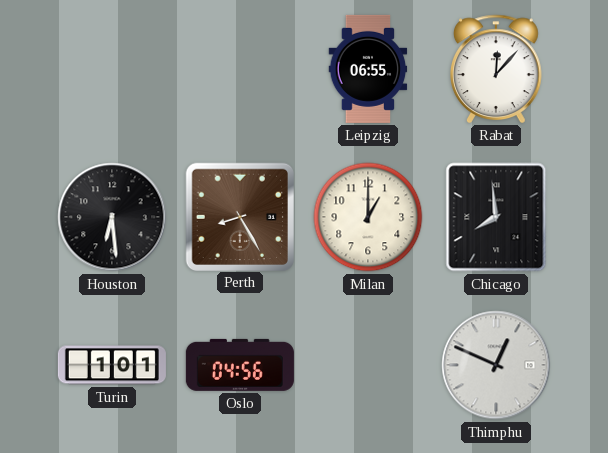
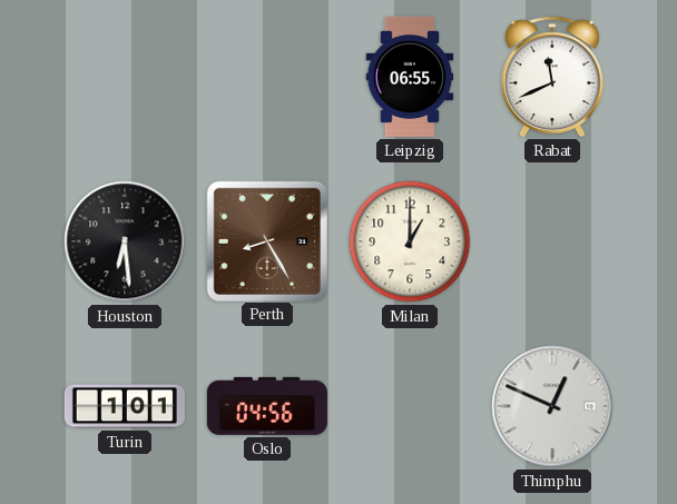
Rabat: 12:07 -> 11:41
Chicago: 7:59 -> none
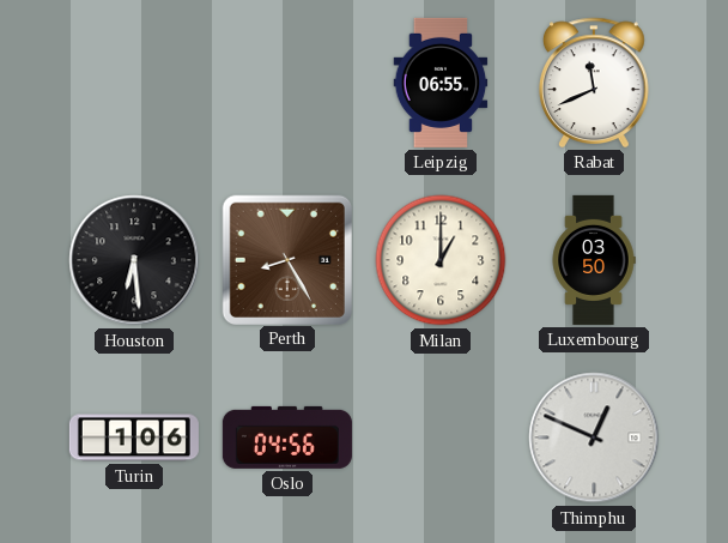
Luxembourg: none -> 03:50
Turin: 1:01 -> 1:06
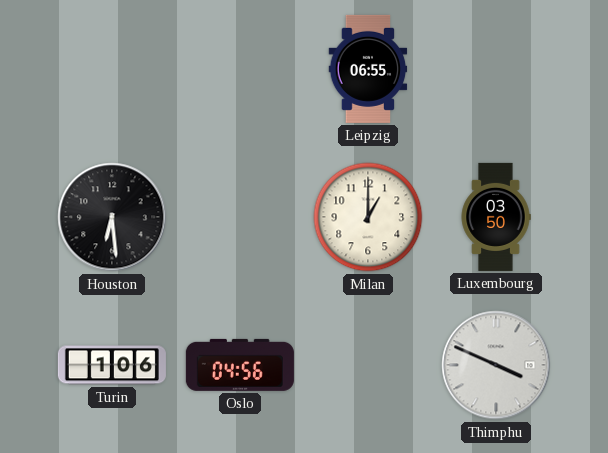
Rabat: 11:41 -> none
Perth: 8:25 -> none
Thimphu: 12:49 -> 3:49
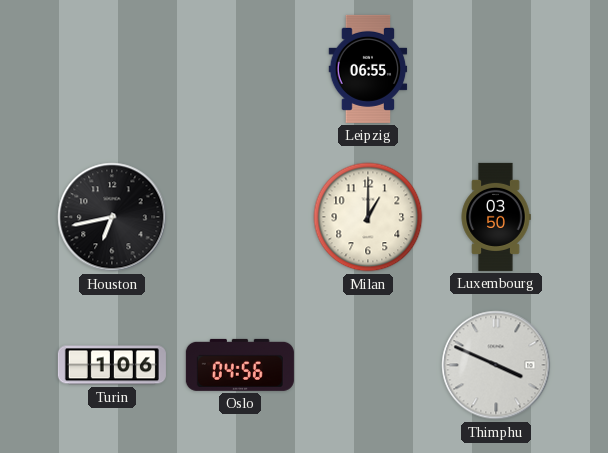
Houston: 6:29 -> 6:43
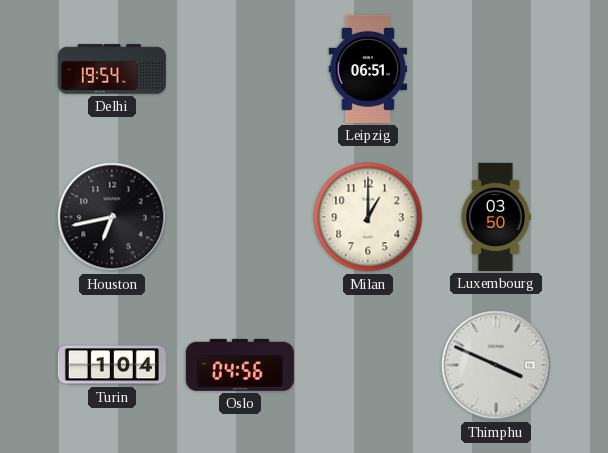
Delhi: none -> 19:54
Leipzig: 06:55 -> 06:51
Turin: 1:06 -> 1:04
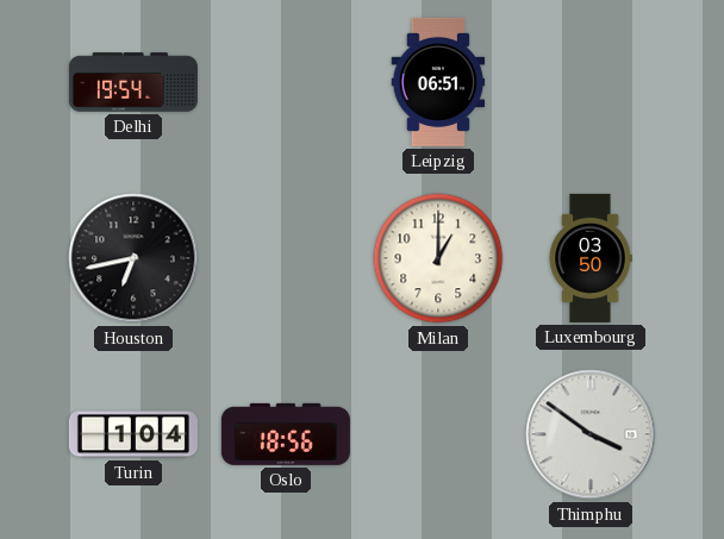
Oslo: 04:56 -> 18:56
Thimphu: 3:49 -> 3:51
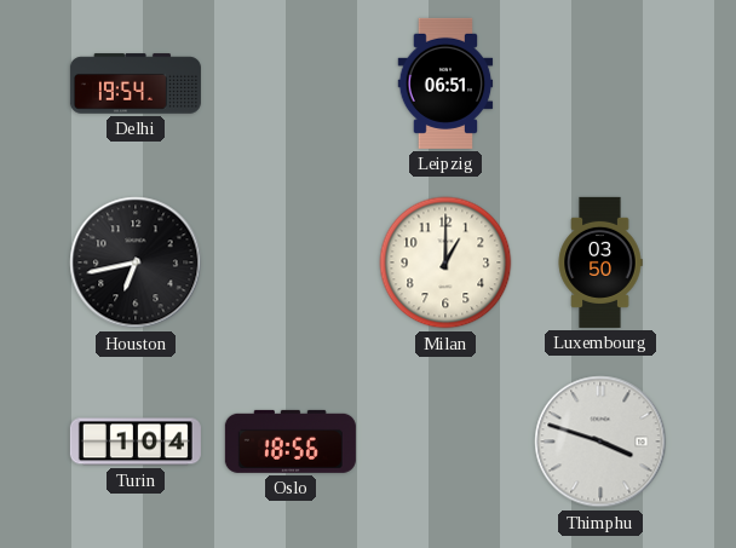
Thimphu: 3:51 -> 3:48
